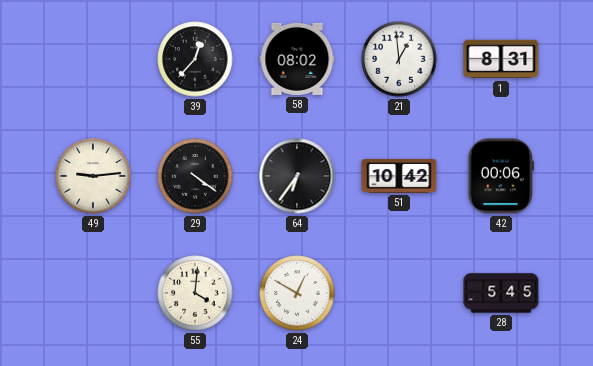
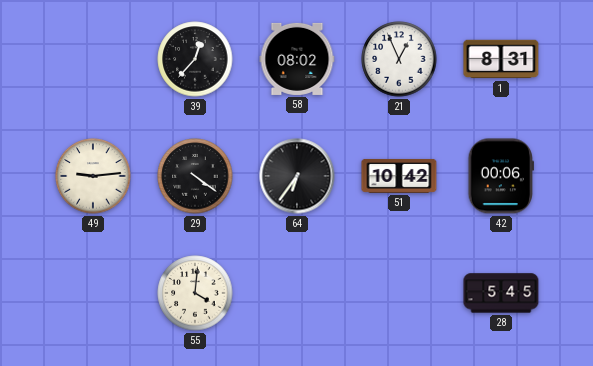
21: 12:59 -> 12:56
24: 12:50 -> none
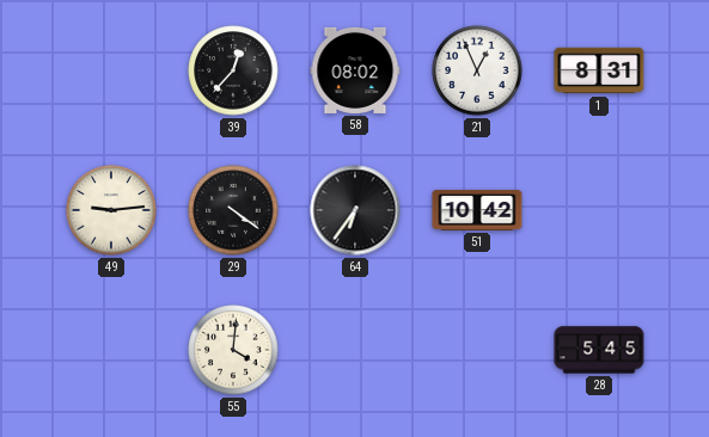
42: 00:06 -> none
